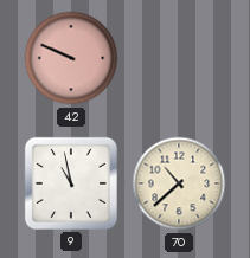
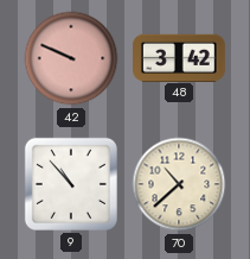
48: none -> 3:42
9: 10:58 -> 10:53
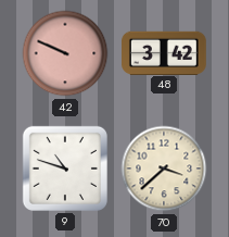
9: 10:53 -> 10:48
70: 10:38 -> 3:38
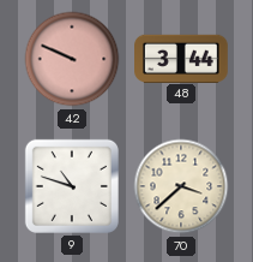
48: 3:42 -> 3:44
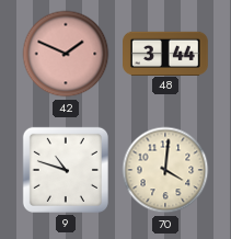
42: 9:49 -> 1:49
70: 3:38 -> 4:01
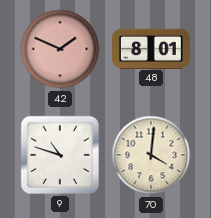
48: 3:44 -> 8:01
